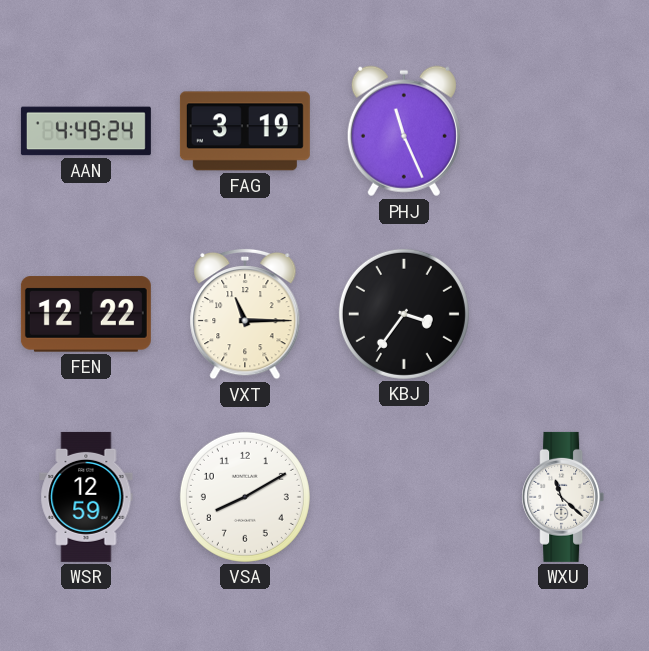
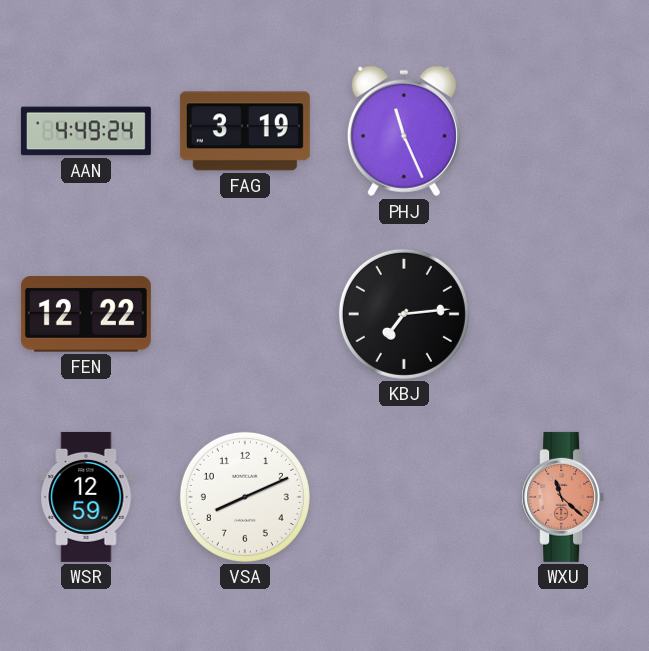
VXT: 11:15 -> none
KBJ: 3:36 -> 7:14
VSA: 8:10 -> 8:11
WXU dial: white -> salmon
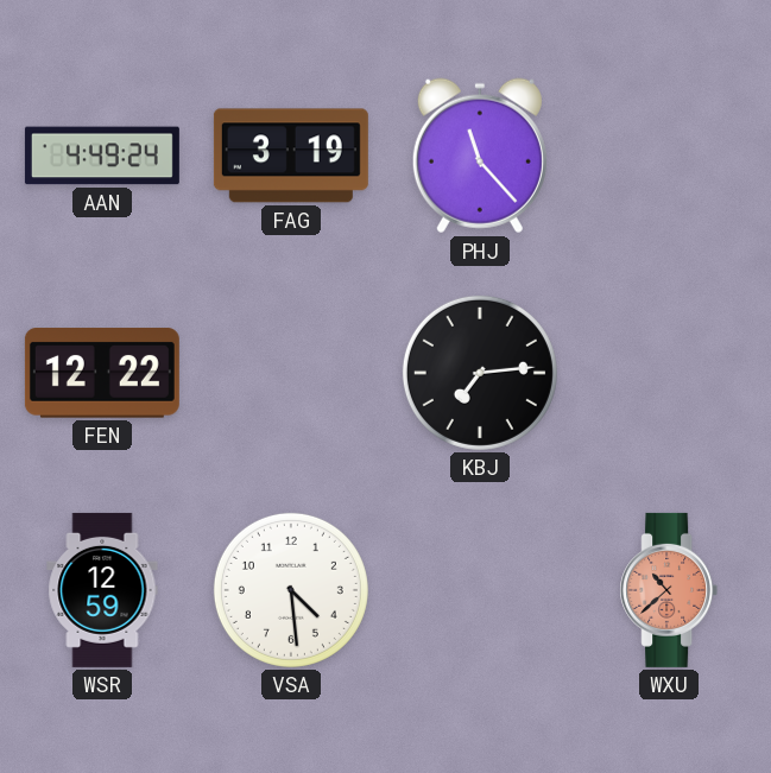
PHJ: 11:26 -> 11:23
VSA: 8:11 -> 4:29
WXU: 11:22 -> 10:38
